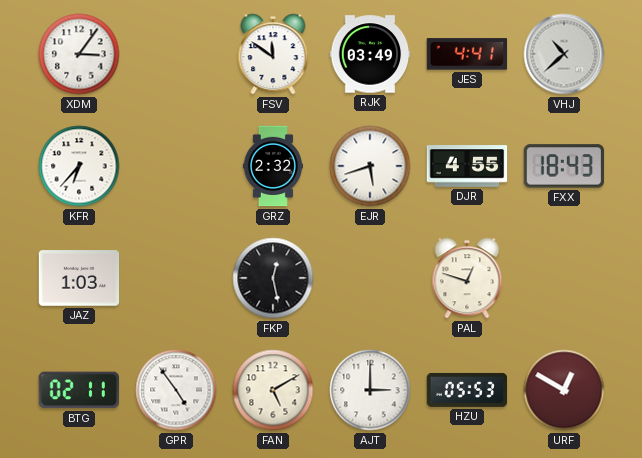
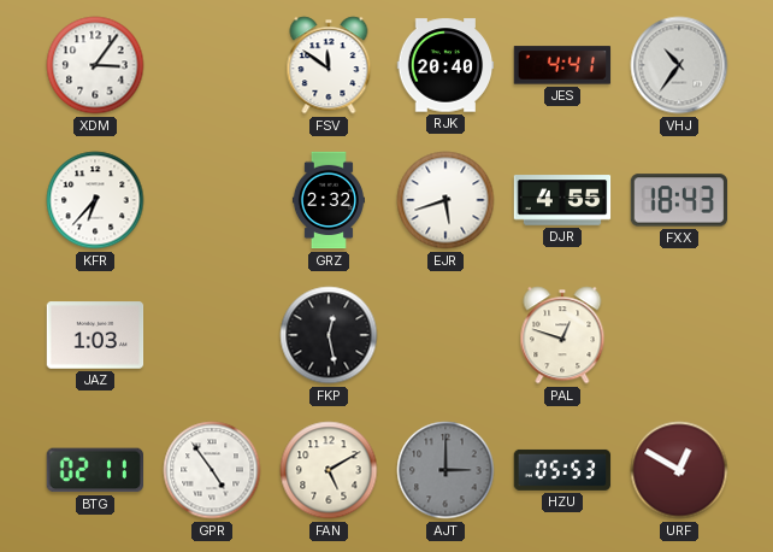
RJK: 03:49 -> 20:40
VHJ: 10:38 -> 10:36
AJT dial: white -> grey
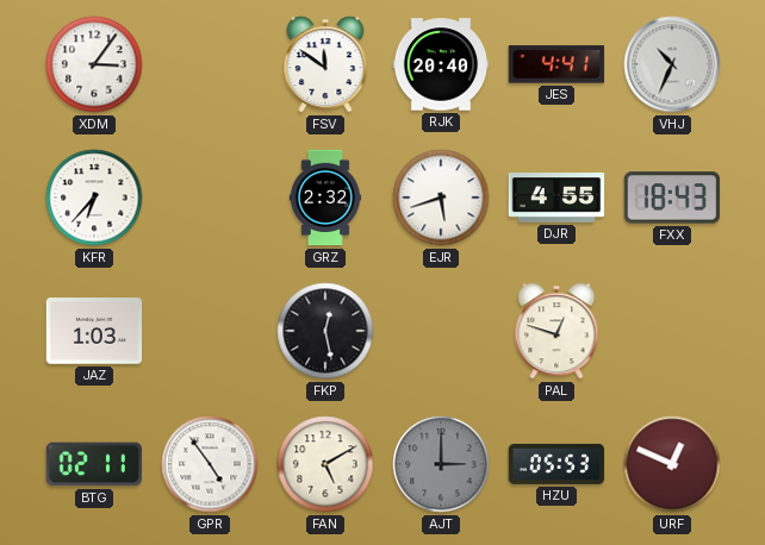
VHJ: 10:36 -> 10:34
URF: 12:50 -> 12:49
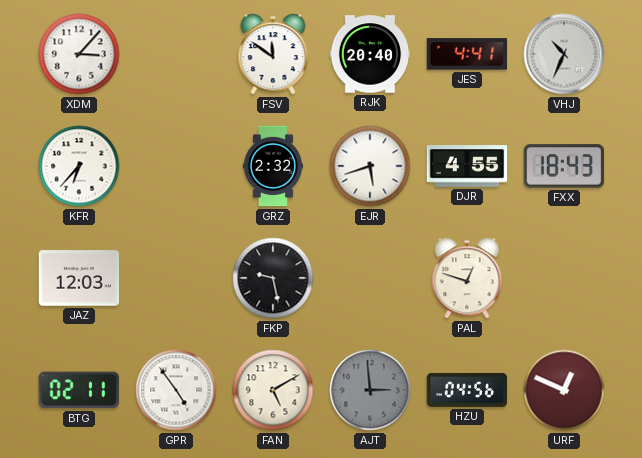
XDM: 3:06 -> 3:07
JAZ: 1:03 -> 12:03
FKP: 12:28 -> 9:28
AJT: 3:00 -> 2:59
HZU: 05:53 -> 04:56
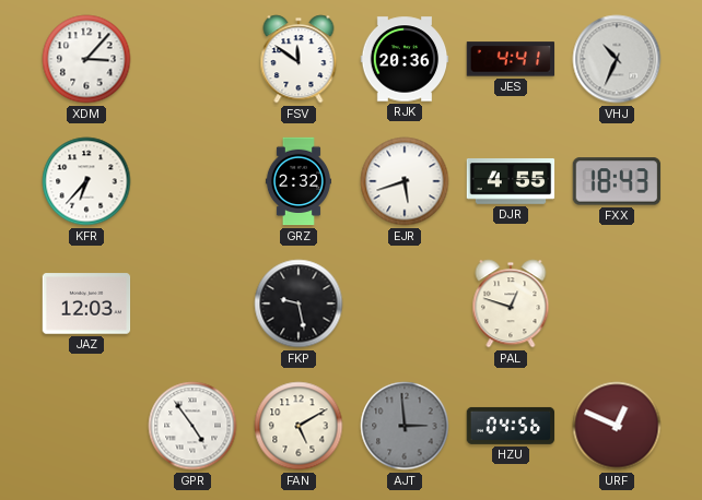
RJK: 20:40 -> 20:36
BTG: 02:11 -> none
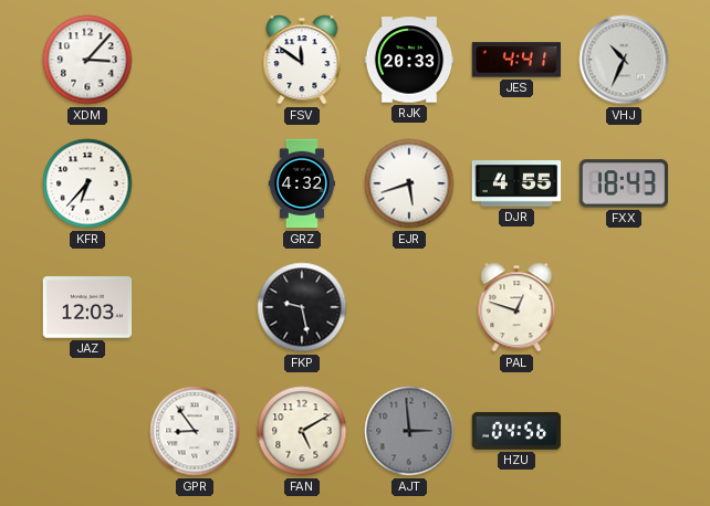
RJK: 20:36 -> 20:33
GRZ: 2:32 -> 4:32
GPR: 4:54 -> 8:54
URF: 12:49 -> none
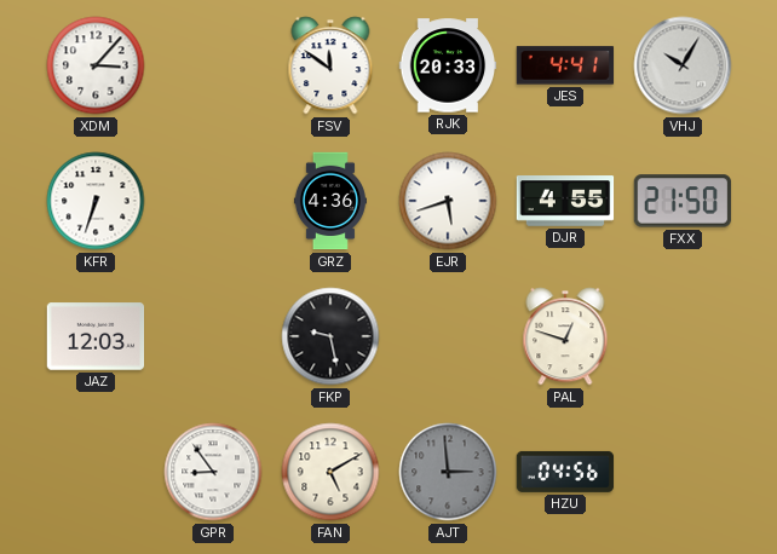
VHJ: 10:34 -> 10:05
KFR: 6:37 -> 6:33
GRZ: 4:32 -> 4:36
FXX: 18:43 -> 21:50
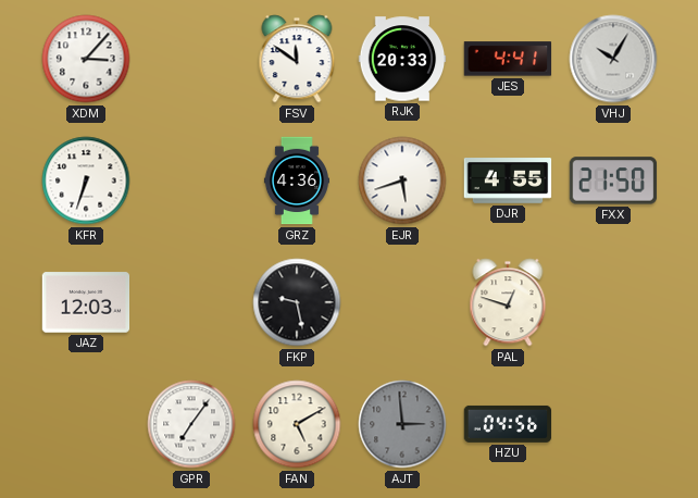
GPR: 8:54 -> 7:06
